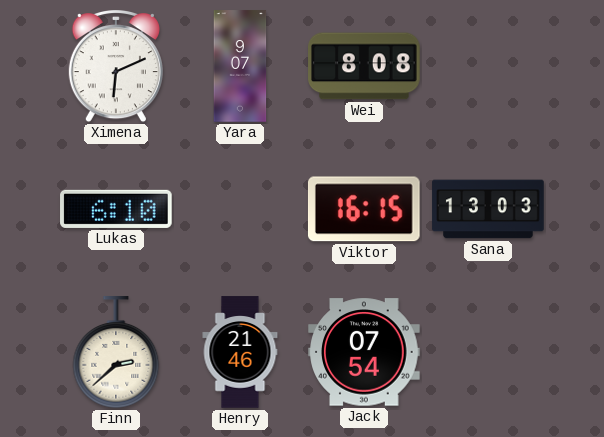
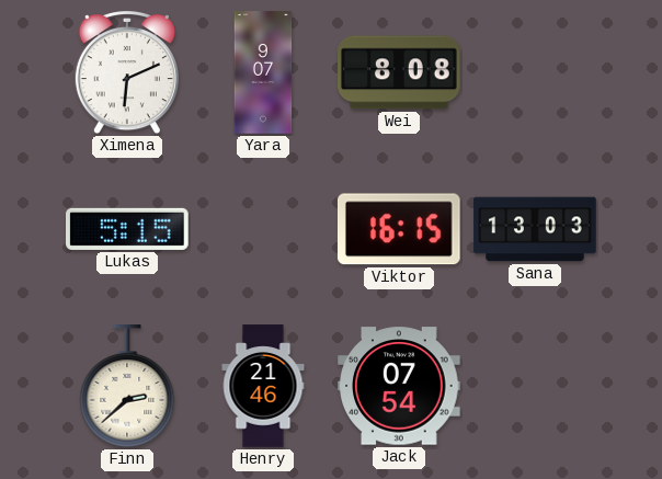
Lukas: 6:10 -> 5:15
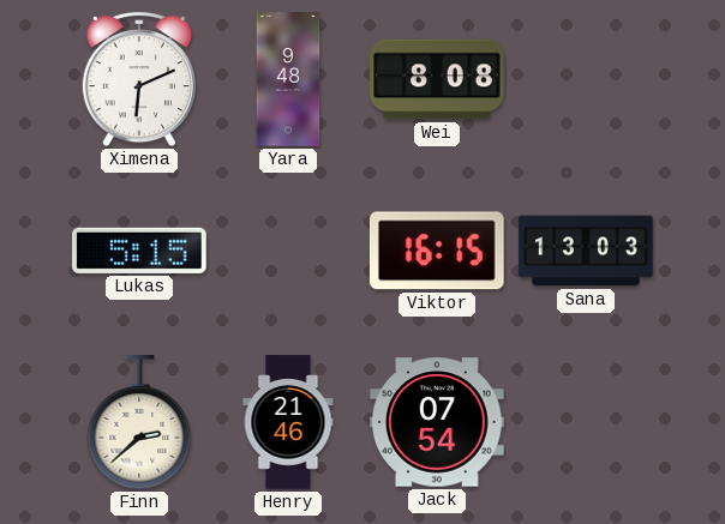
Yara: 9:07 -> 9:48
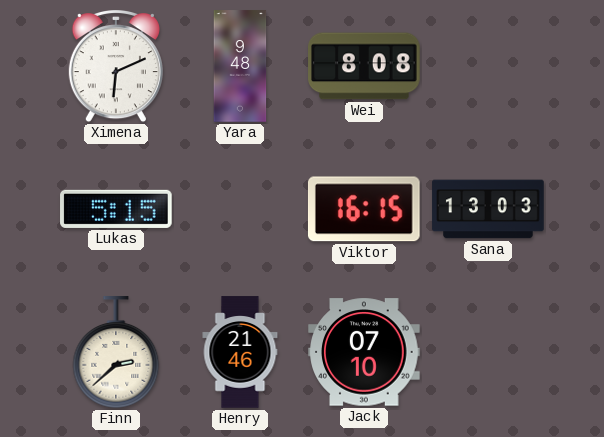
Jack: 07:54 -> 07:10
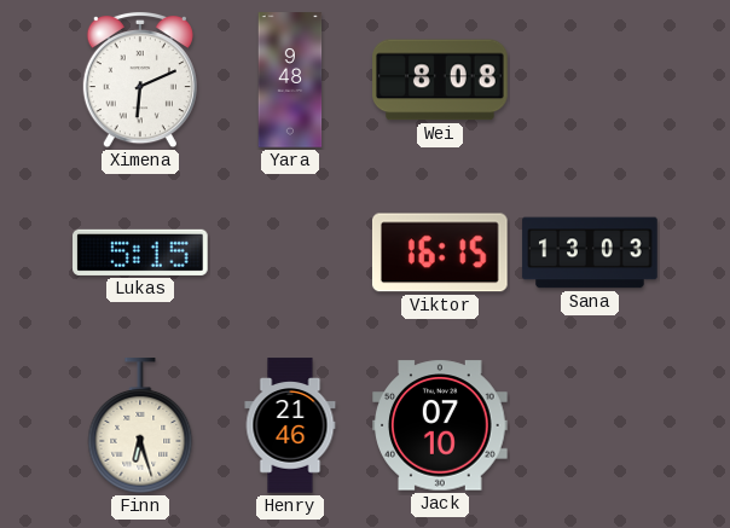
Finn: 2:38 -> 6:27
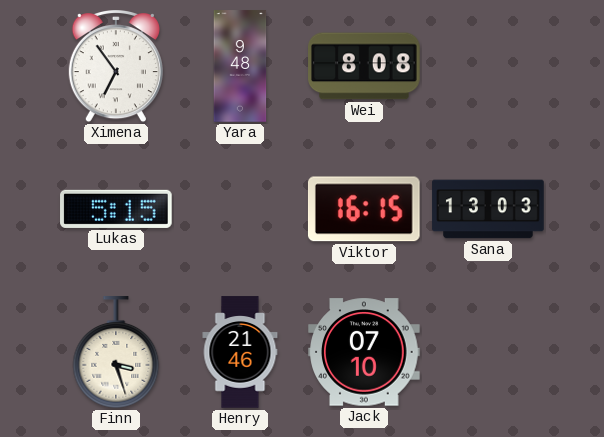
Ximena: 6:11 -> 6:54
Finn: 6:27 -> 3:27
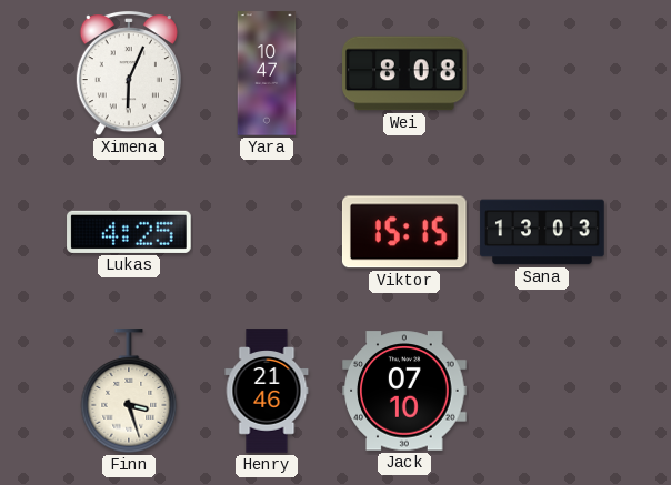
Ximena: 6:54 -> 6:04
Yara: 9:48 -> 10:47
Lukas: 5:15 -> 4:25
Viktor: 16:15 -> 15:15
